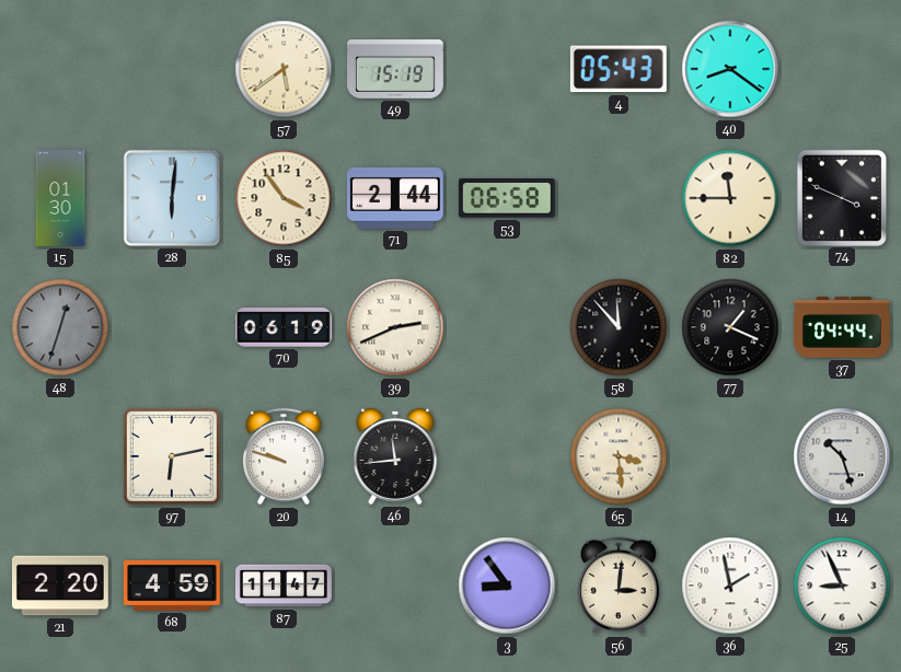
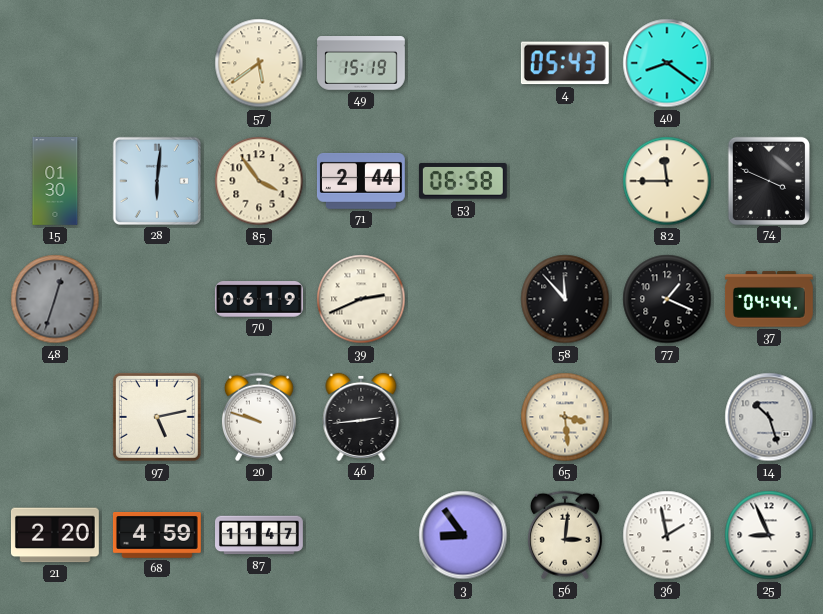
97: 6:13 -> 5:13
46: 11:44 -> 2:44
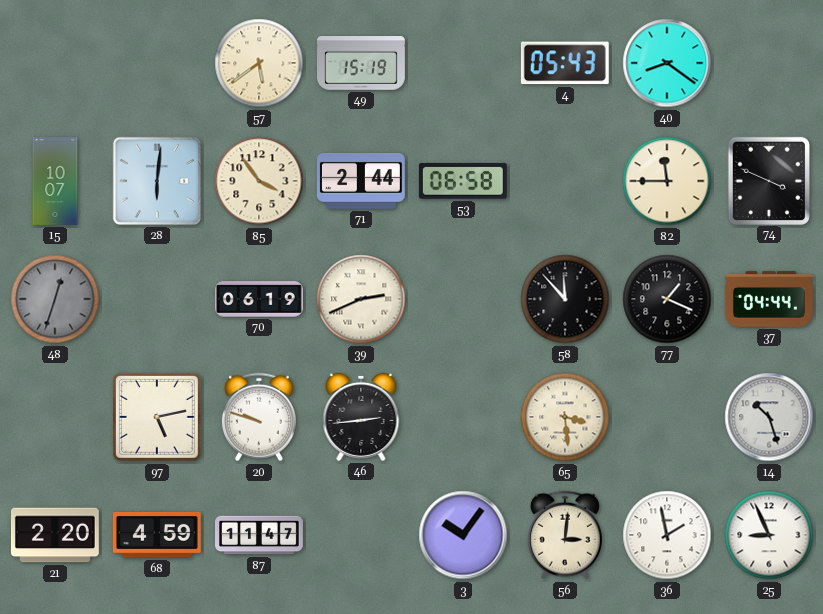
15: 01:30 -> 10:07
3: 8:54 -> 10:06
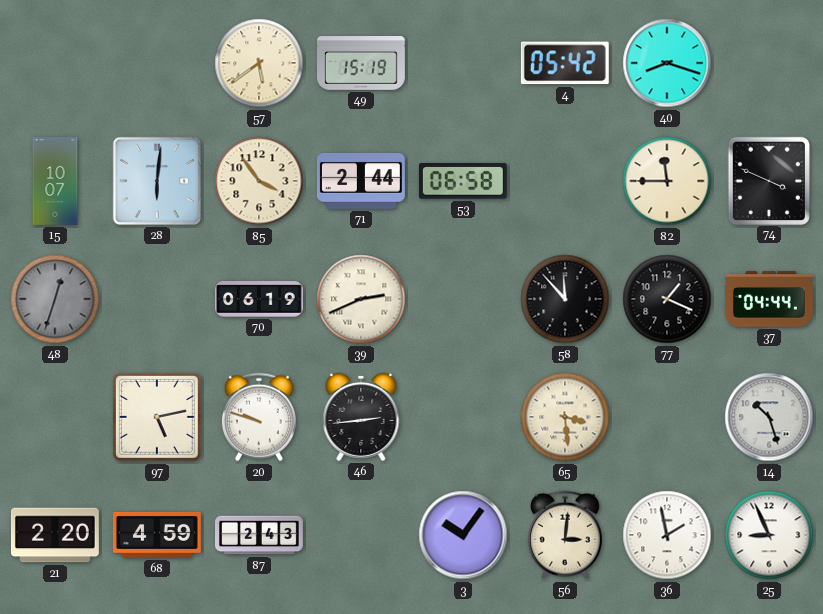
4: 05:43 -> 05:42
40: 8:21 -> 8:18
87: 11:47 -> 2:43
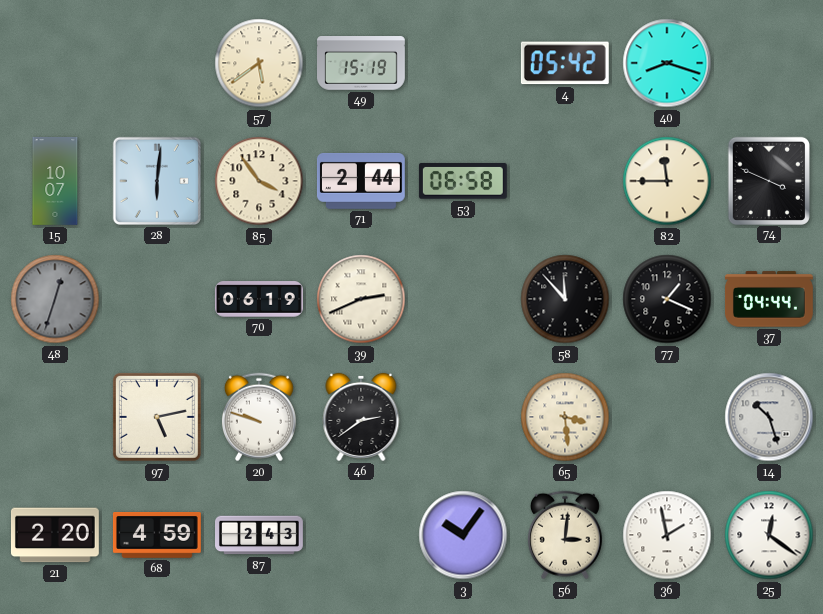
46: 2:44 -> 2:39
25: 8:56 -> 12:21
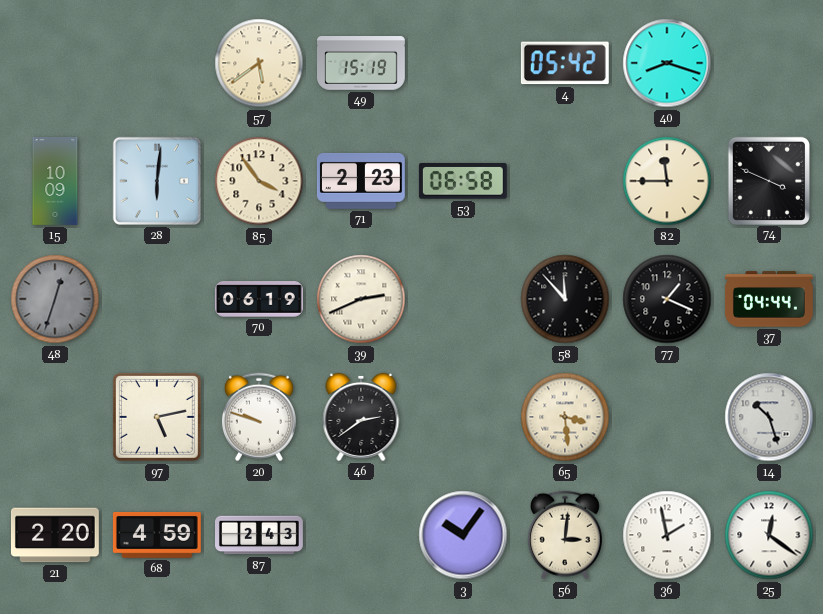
15: 10:07 -> 10:09
71: 2:44 -> 2:23
